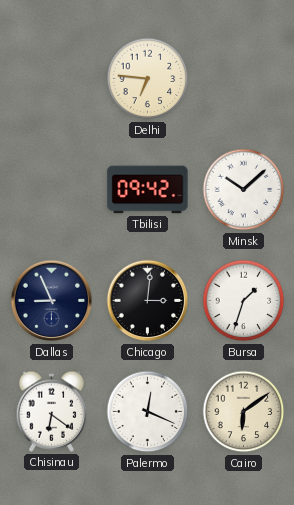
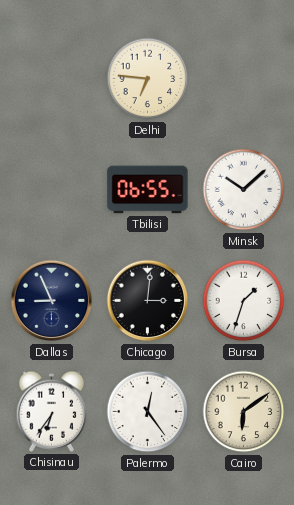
Tbilisi: 09:42 -> 06:55
Chisinau: 6:21 -> 6:36
Palermo: 12:19 -> 12:24
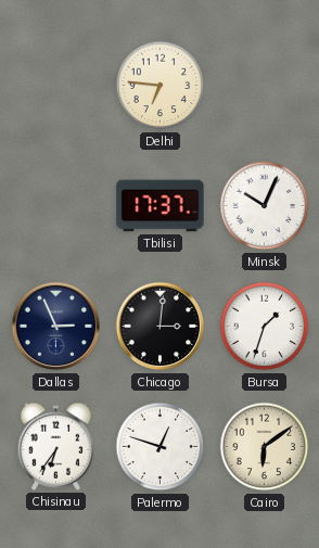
Tbilisi: 06:55 -> 17:37
Minsk: 10:08 -> 10:04
Dallas: 8:56 -> 2:56
Palermo: 12:24 -> 12:48
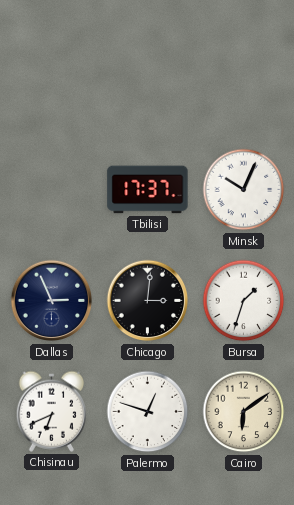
Delhi: 6:46 -> none
Chisinau: 6:36 -> 6:41
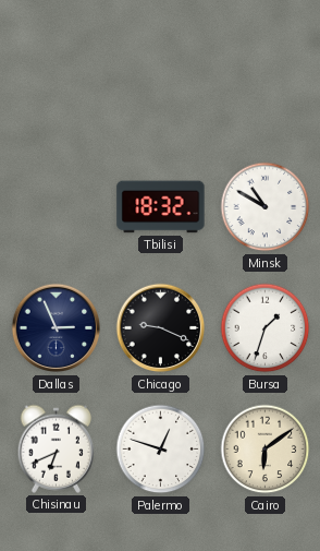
Tbilisi: 17:37 -> 18:32
Minsk: 10:04 -> 10:50
Chicago: 3:01 -> 9:19
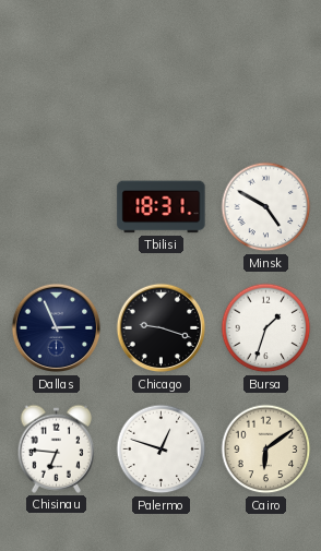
Tbilisi: 18:32 -> 18:31
Minsk: 10:50 -> 4:50
Chicago: 9:19 -> 9:18
Chisinau: 6:41 -> 6:46
